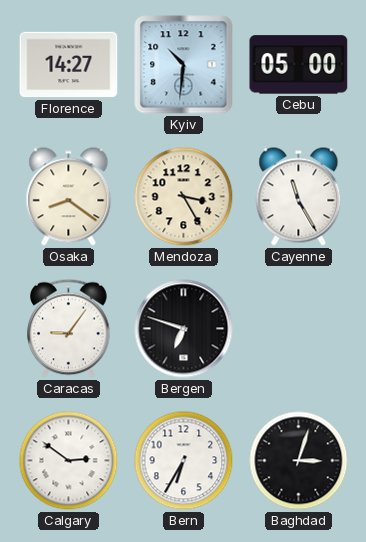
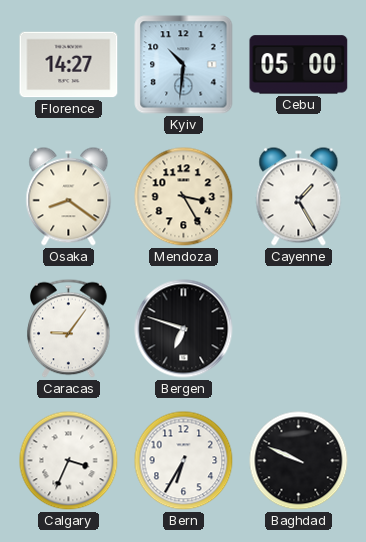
Cayenne: 11:25 -> 1:25
Calgary: 2:51 -> 3:34
Baghdad: 3:03 -> 9:49
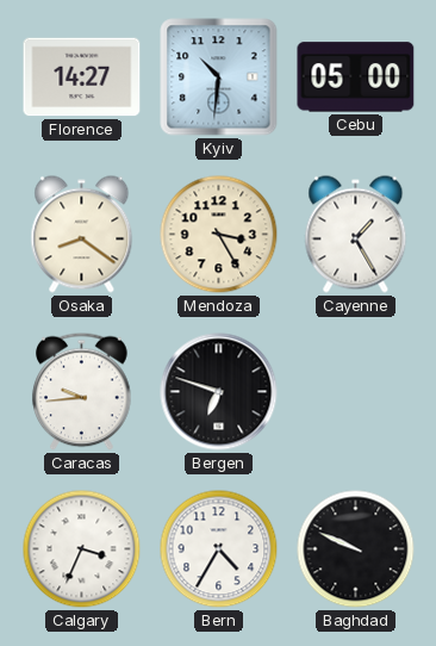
Caracas: 9:06 -> 9:44
Bern: 6:35 -> 4:35
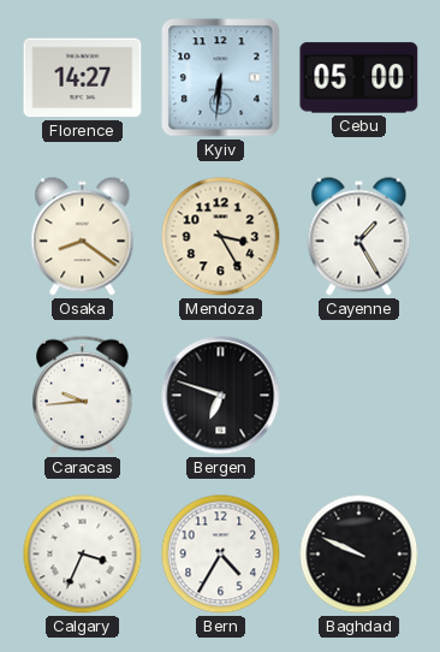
Kyiv: 10:31 -> 6:31
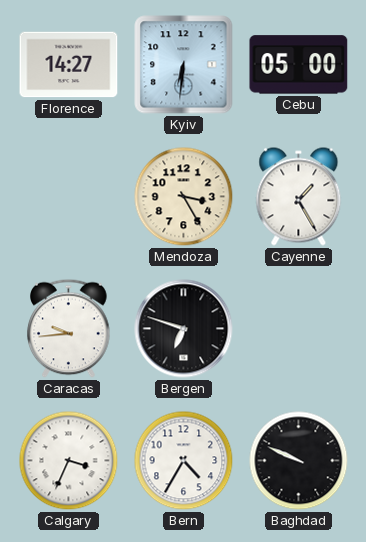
Osaka: 8:21 -> none
